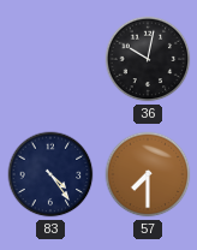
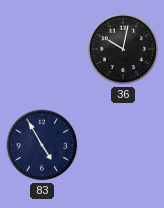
83: 4:24 -> 4:55
57: 7:30 -> none
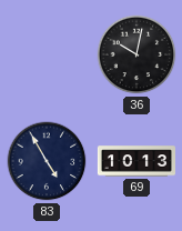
69: none -> 10:13
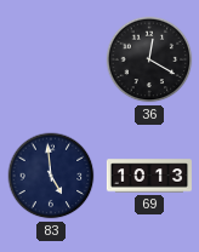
36: 10:02 -> 12:20
83: 4:55 -> 4:59
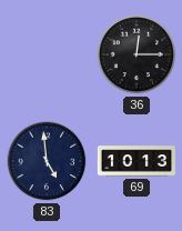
36: 12:20 -> 12:15
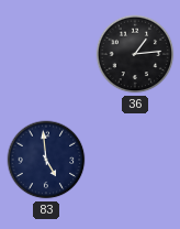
36: 12:15 -> 1:14
69: 10:13 -> none
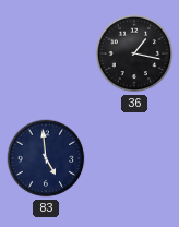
36: 1:14 -> 1:17
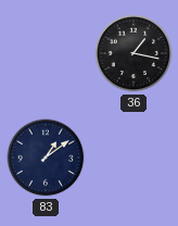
83: 4:59 -> 1:09
